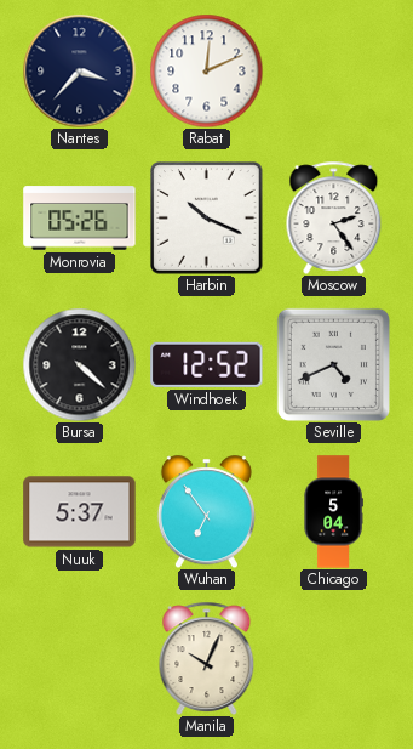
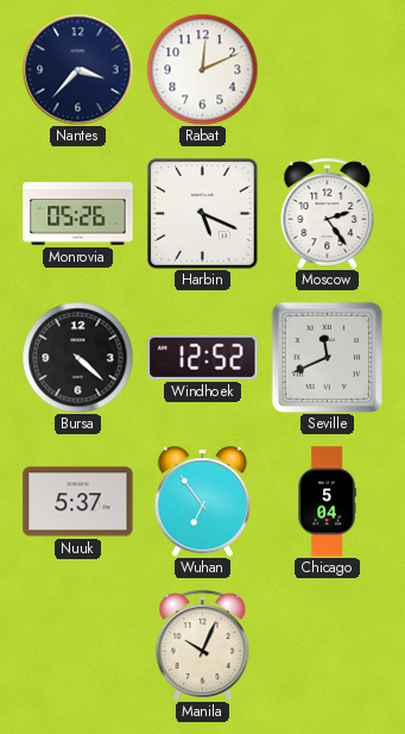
Harbin: 10:19 -> 5:19
Seville: 4:41 -> 11:41
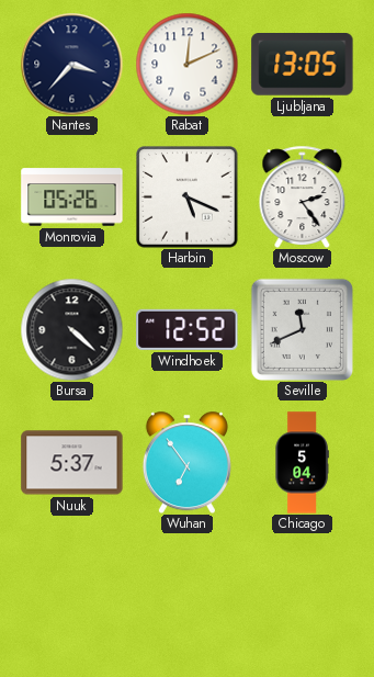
Ljubljana: none -> 13:05
Manila: 10:04 -> none
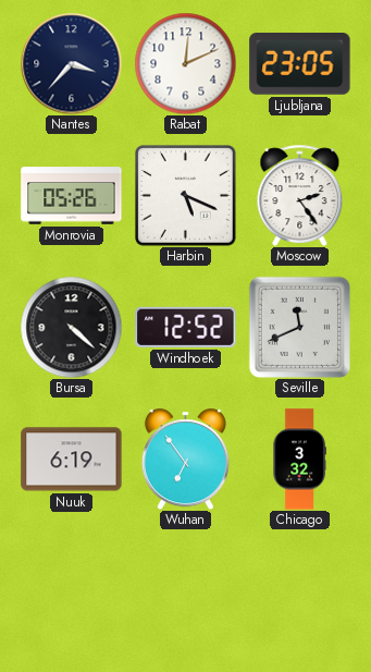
Ljubljana: 13:05 -> 23:05
Nuuk: 5:37 -> 6:19
Chicago: 5:04 -> 3:32
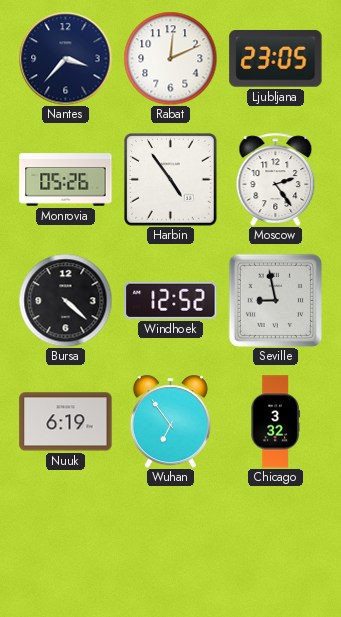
Harbin: 5:19 -> 4:54
Seville: 11:41 -> 8:58
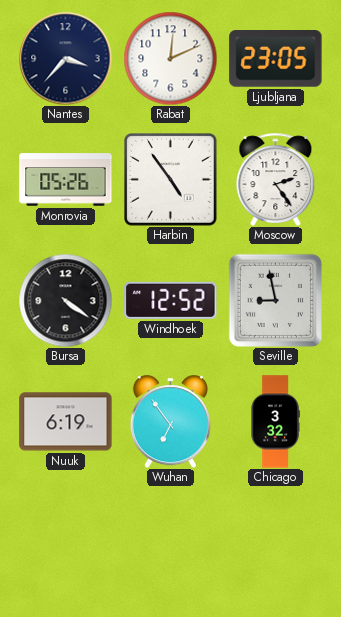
Bursa: 4:22 -> 4:21
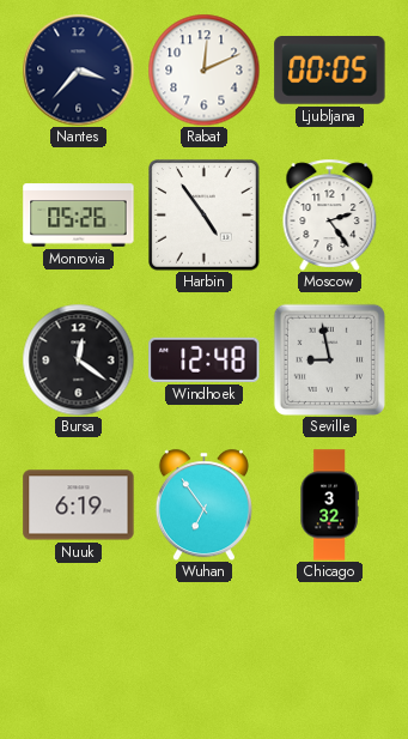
Ljubljana: 23:05 -> 00:05
Bursa: 4:21 -> 12:21
Windhoek: 12:52 -> 12:48
